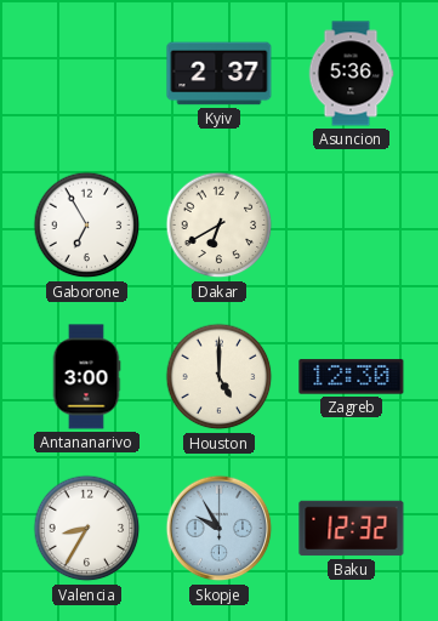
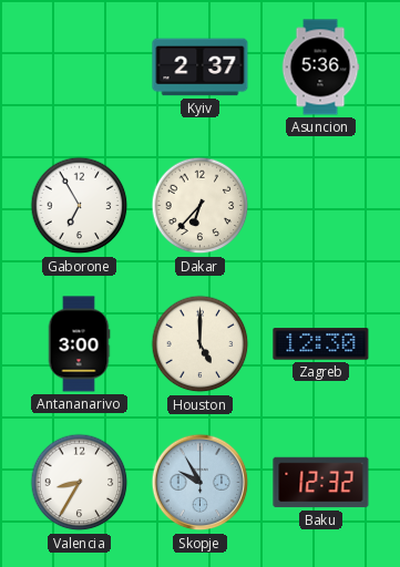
Dakar: 6:40 -> 6:37
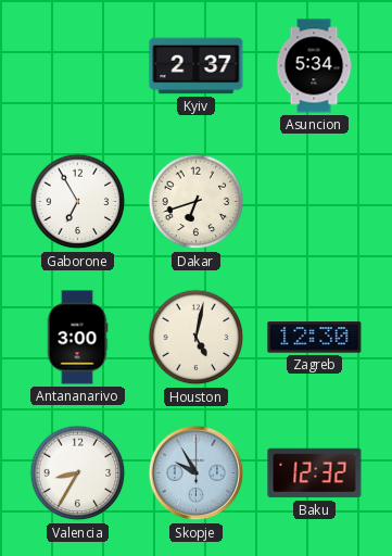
Asuncion: 5:36 -> 5:34
Dakar: 6:37 -> 6:42
Houston: 5:00 -> 5:02
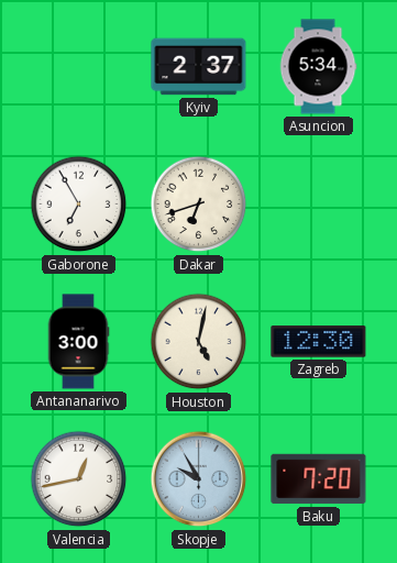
Valencia: 8:35 -> 12:43
Baku: 12:32 -> 7:20
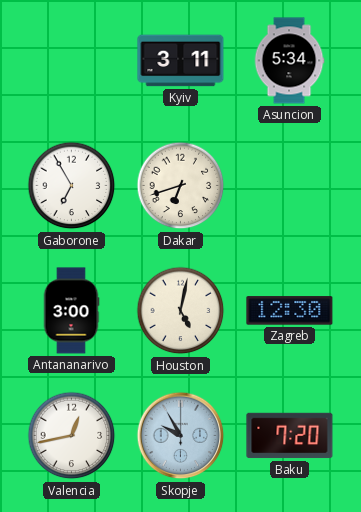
Kyiv: 2:37 -> 3:11
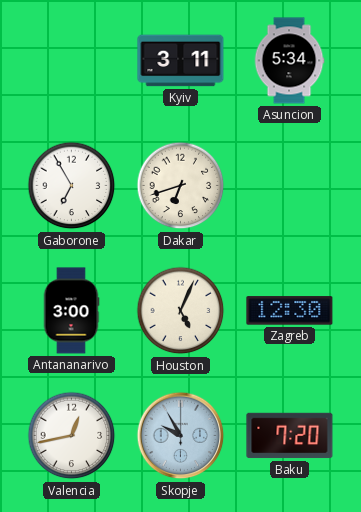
Houston: 5:02 -> 5:04
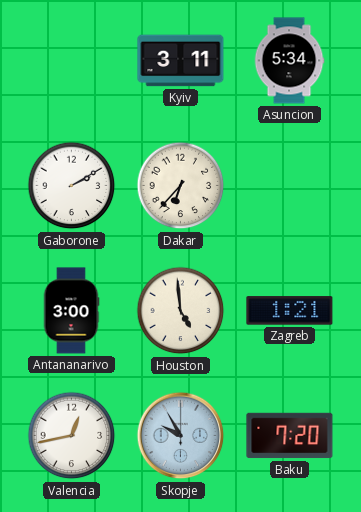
Gaborone: 6:55 -> 2:10
Dakar: 6:42 -> 6:37
Houston: 5:04 -> 4:59
Zagreb: 12:30 -> 1:21
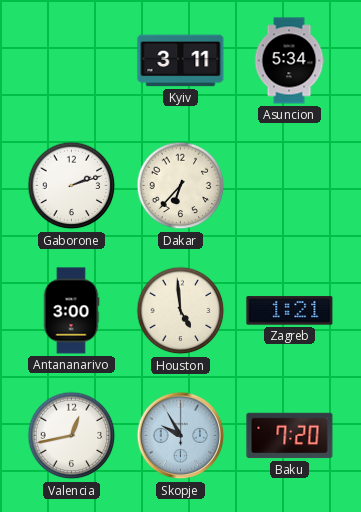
Gaborone: 2:10 -> 2:12
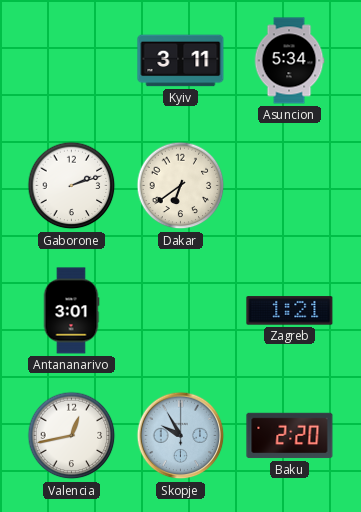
Dakar: 6:37 -> 6:39
Antananarivo: 3:00 -> 3:01
Houston: 4:59 -> none
Baku: 7:20 -> 2:20
